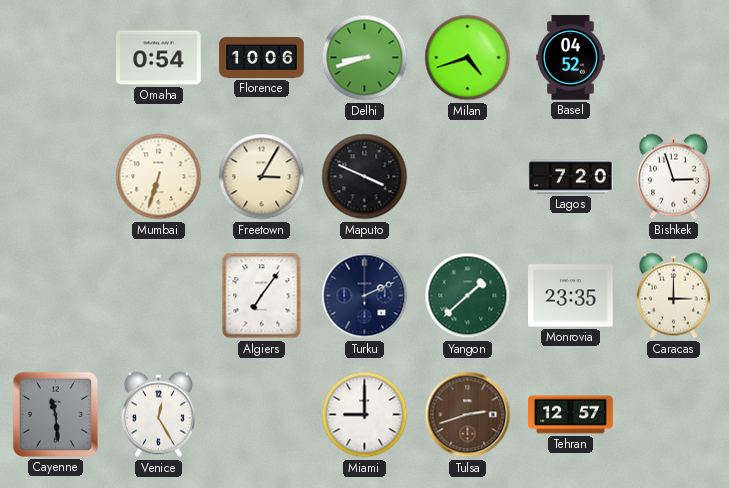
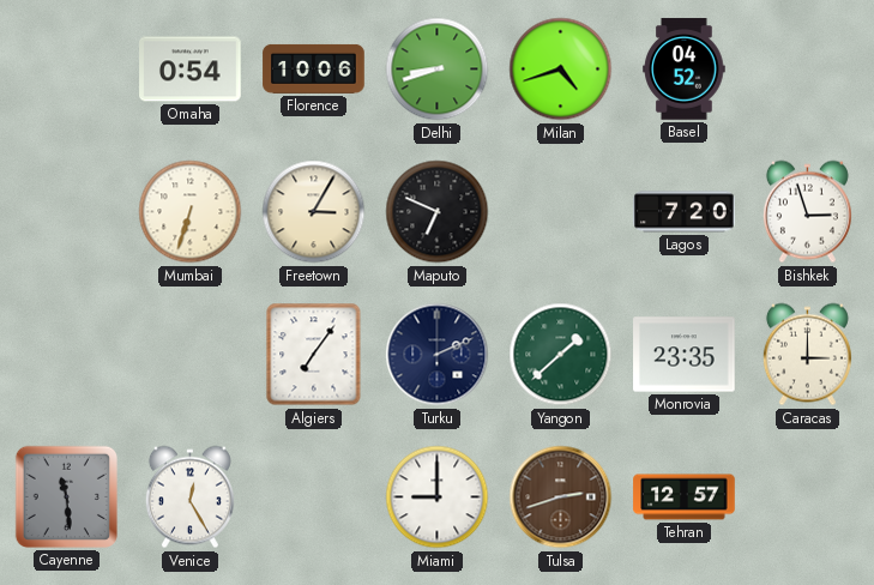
Maputo: 3:49 -> 6:49
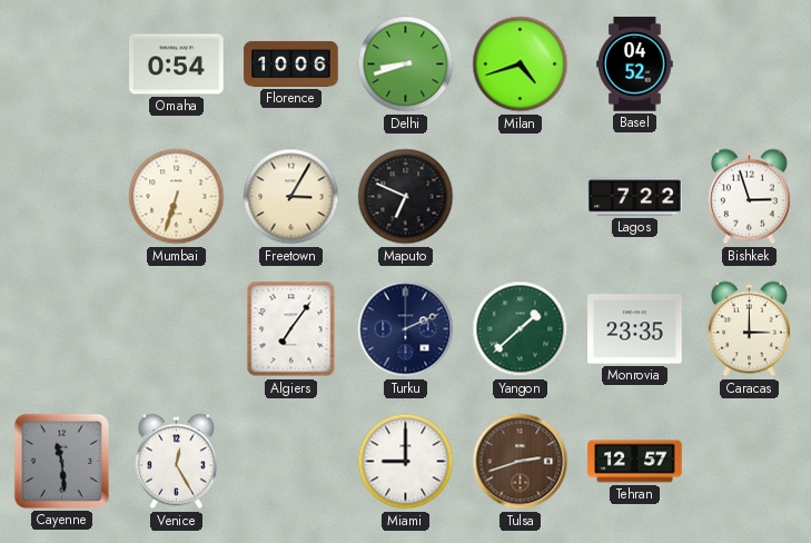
Lagos: 7:20 -> 7:22
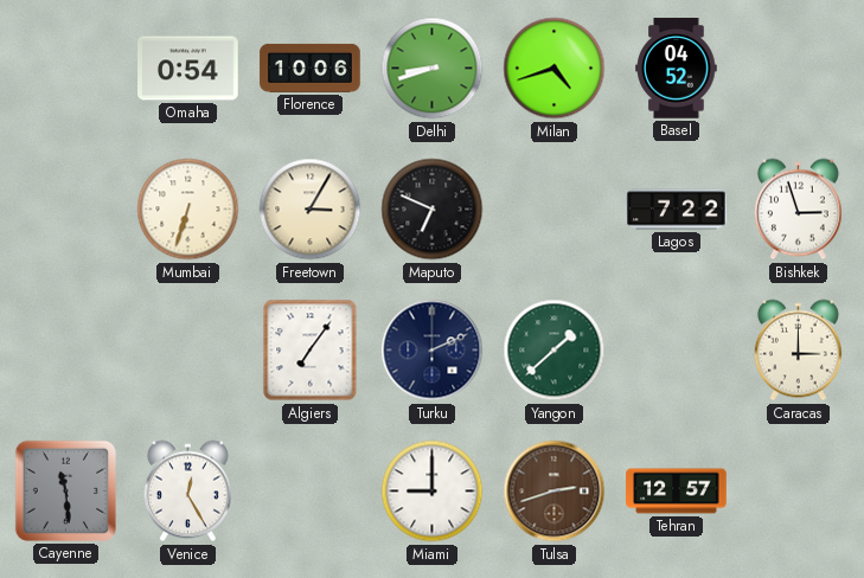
Monrovia: 23:35 -> none
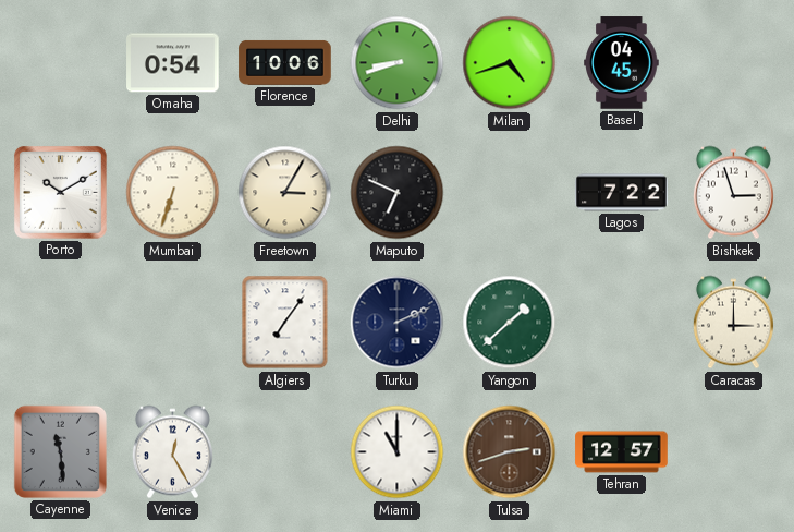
Basel: 04:52 -> 04:45
Porto: none -> 10:10
Miami: 9:00 -> 11:00
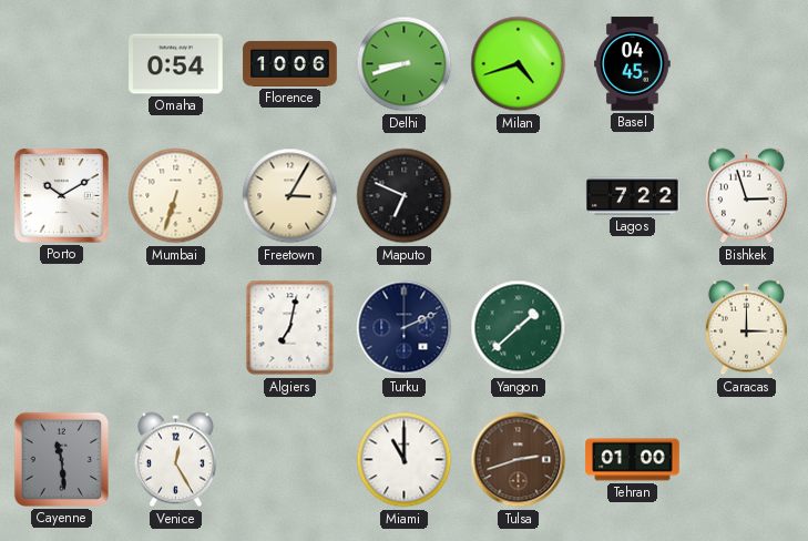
Algiers: 7:06 -> 7:02
Tehran: 12:57 -> 01:00
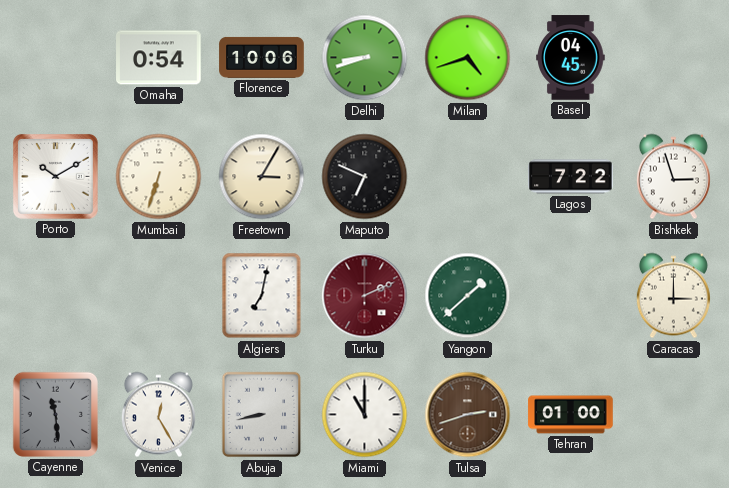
Turku dial: navy -> burgundy
Abuja: none -> 8:43
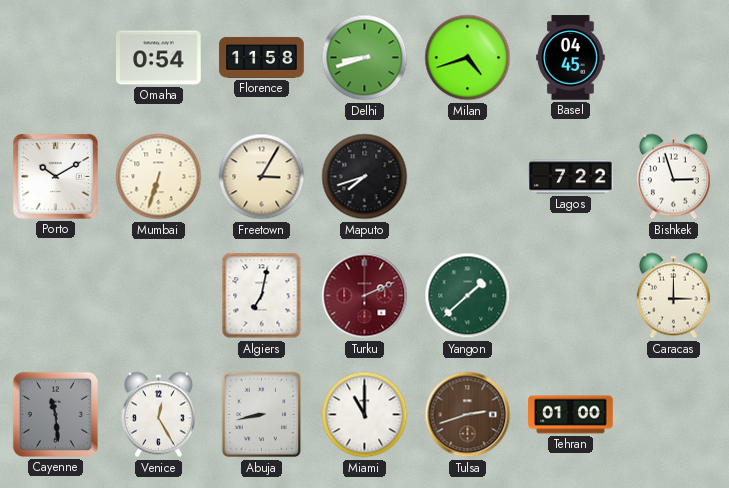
Florence: 10:06 -> 11:58
Maputo: 6:49 -> 7:42
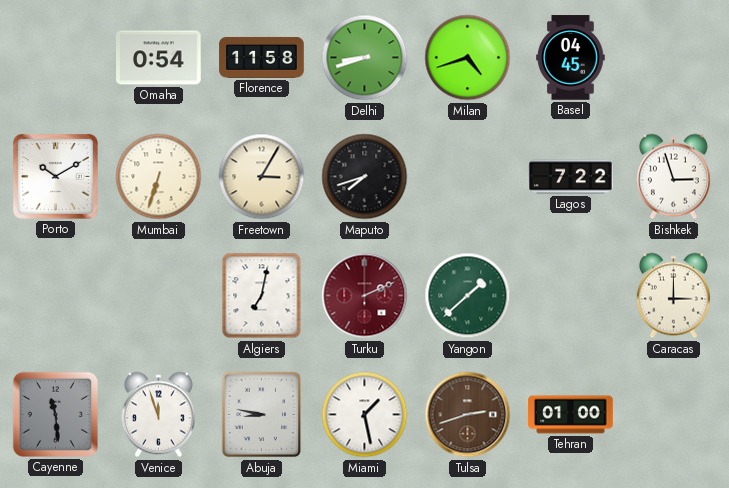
Venice: 12:25 -> 11:57
Abuja: 8:43 -> 8:47
Miami: 11:00 -> 1:28
